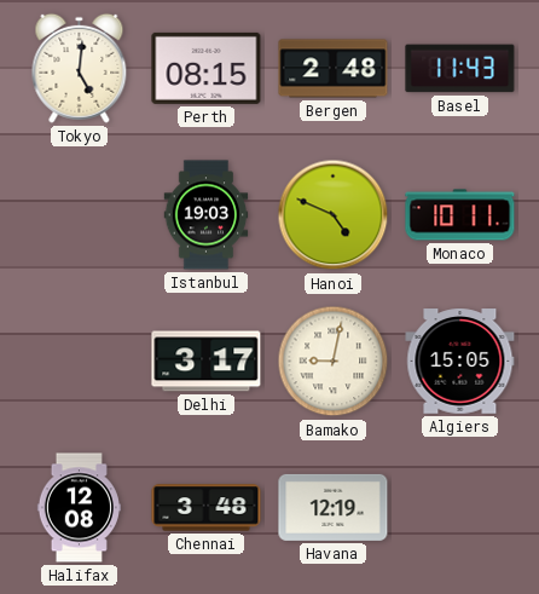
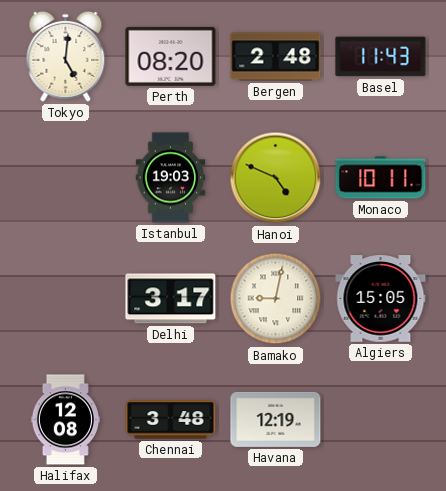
Perth: 08:15 -> 08:20
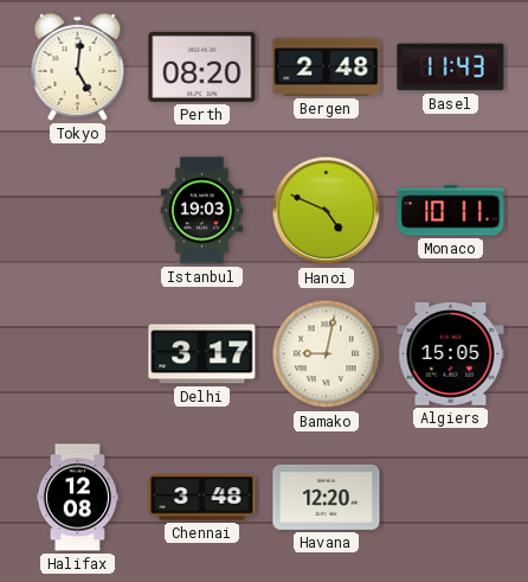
Havana: 12:19 -> 12:20
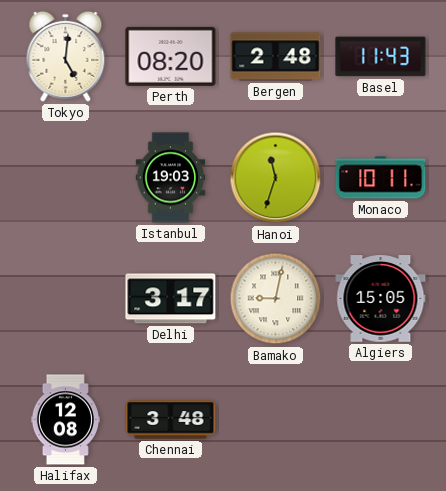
Hanoi: 4:49 -> 11:33
Havana: 12:20 -> none
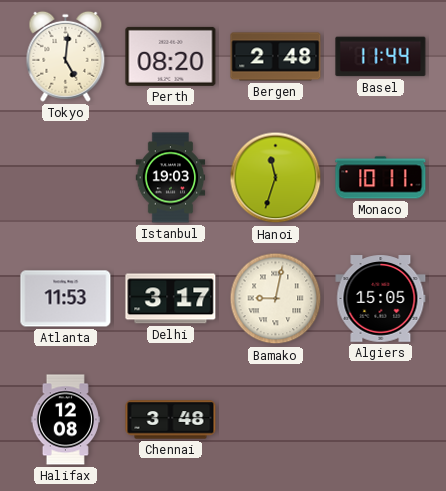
Basel: 11:43 -> 11:44
Atlanta: none -> 11:53
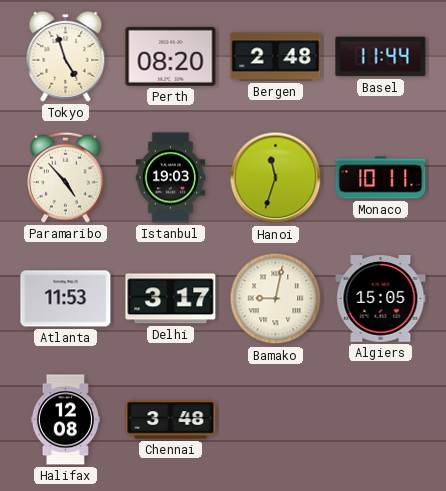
Tokyo: 5:01 -> 4:57
Paramaribo: none -> 4:53
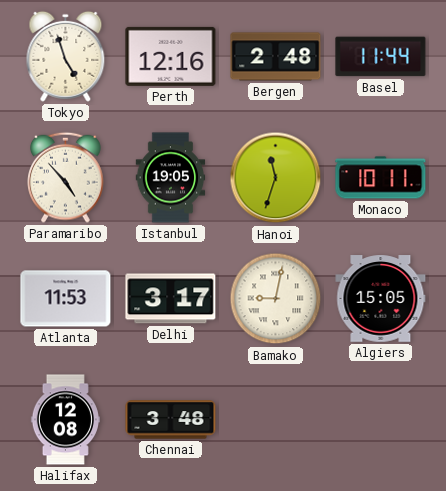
Perth: 08:20 -> 12:16
Istanbul: 19:03 -> 19:05
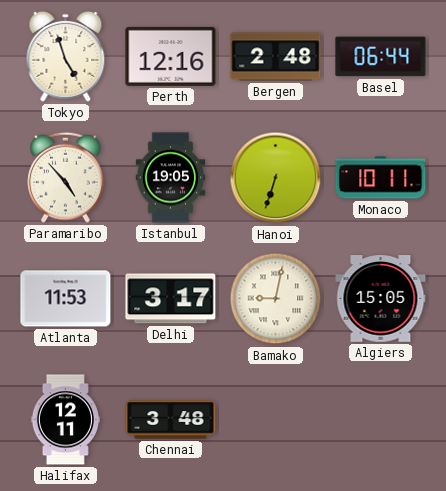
Basel: 11:44 -> 06:44
Hanoi: 11:33 -> 6:33
Halifax: 12:08 -> 12:11
